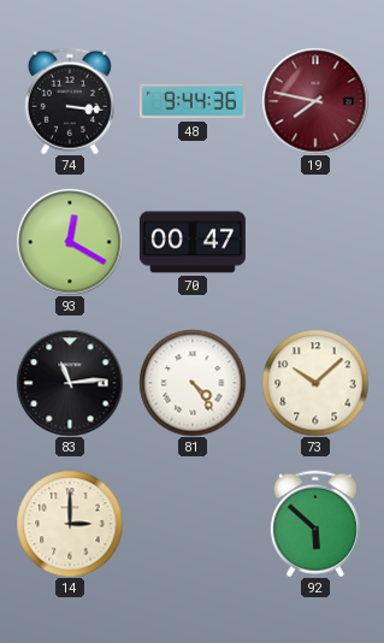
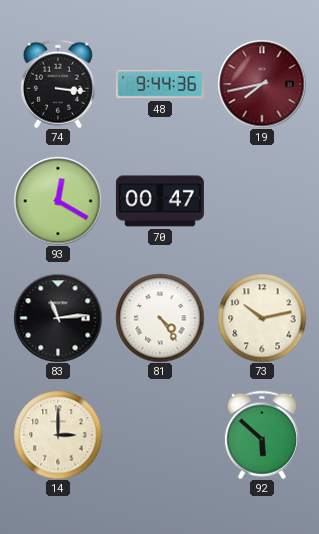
19: 7:47 -> 7:43
73: 10:08 -> 10:13
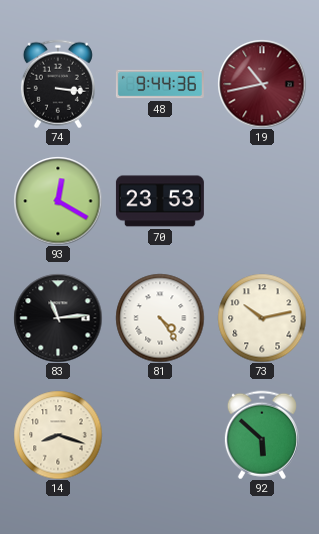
19: 7:43 -> 10:43
70: 00:47 -> 23:53
14: 3:00 -> 8:18
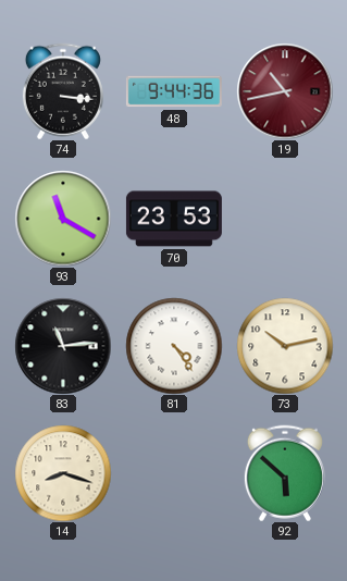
93: 12:20 -> 11:20
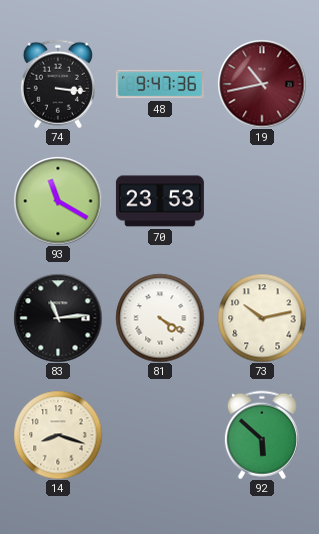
48: 9:44 -> 9:47
81: 4:24 -> 4:20
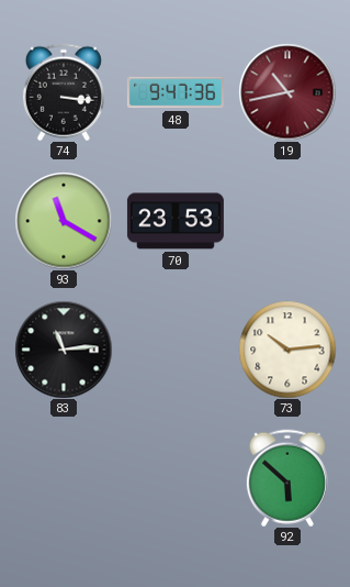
81: 4:20 -> none
73: 10:13 -> 10:14
14: 8:18 -> none
